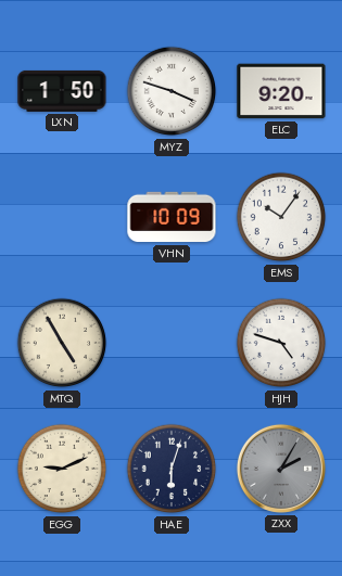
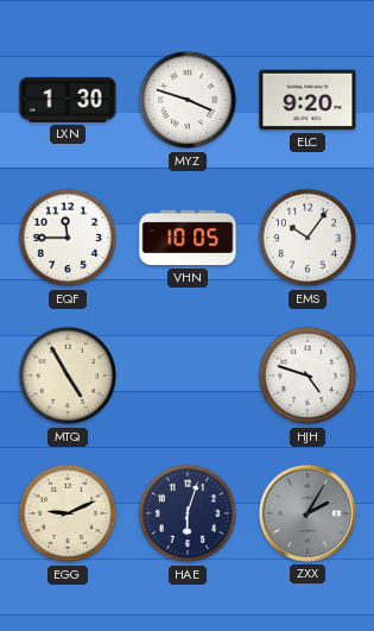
LXN: 1:50 -> 1:30
EQF: none -> 11:45
VHN: 10:09 -> 10:05
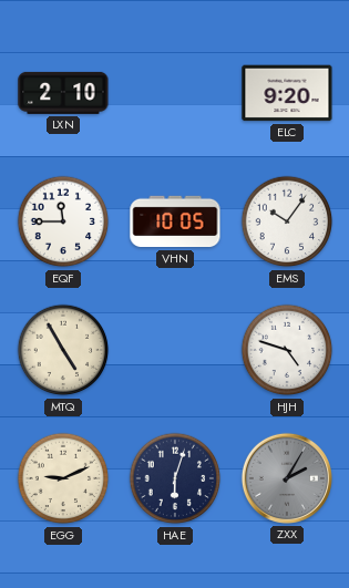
LXN: 1:30 -> 2:10
MYZ: 3:48 -> none
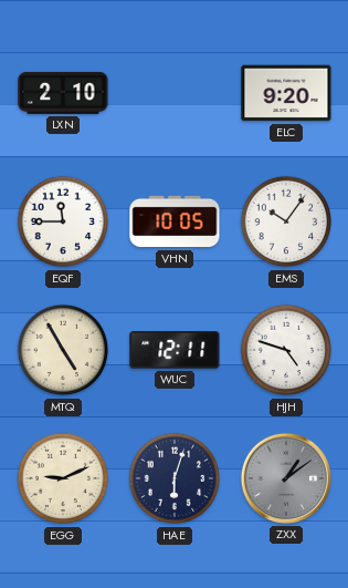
WUC: none -> 12:11
ZXX: 2:05 -> 1:09
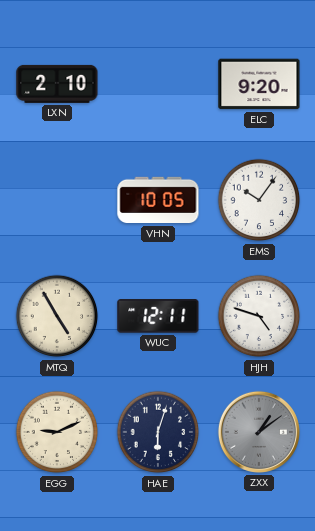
EQF: 11:45 -> none
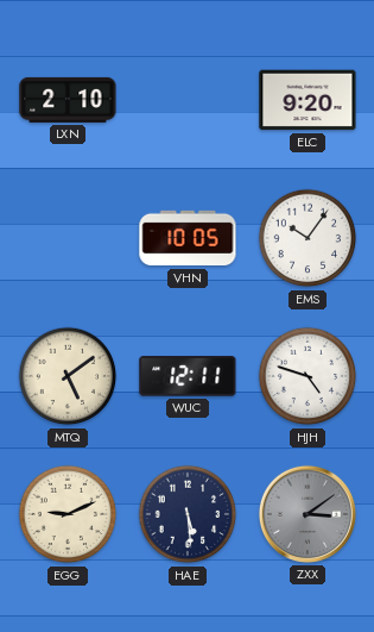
MTQ: 4:55 -> 5:09
HAE: 6:03 -> 5:29
ZXX: 1:09 -> 3:09
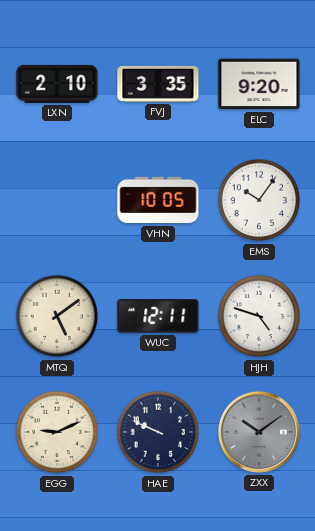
FVJ: none -> 3:35
HAE: 5:29 -> 9:49
ZXX: 3:09 -> 10:09
